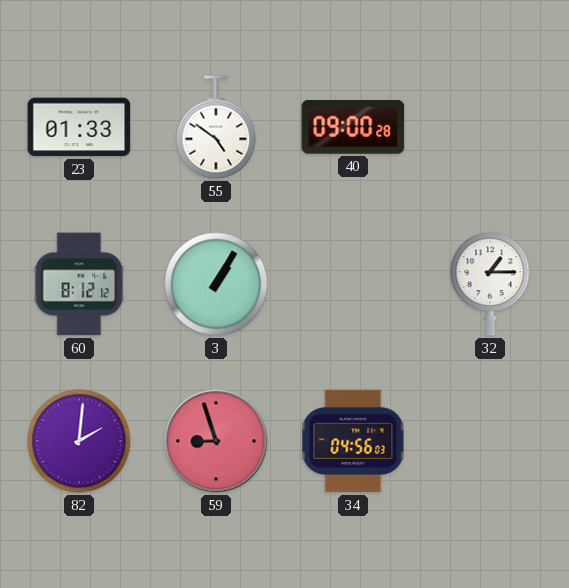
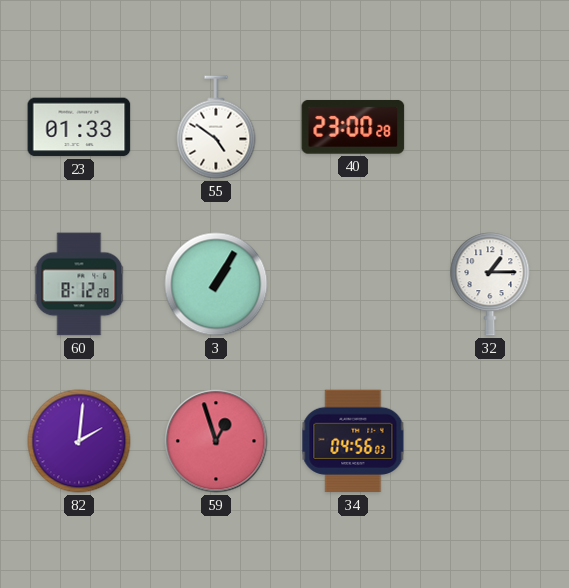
40: 09:00 -> 23:00
60: 8:12:12 -> 8:12:28
59: 8:57 -> 12:57
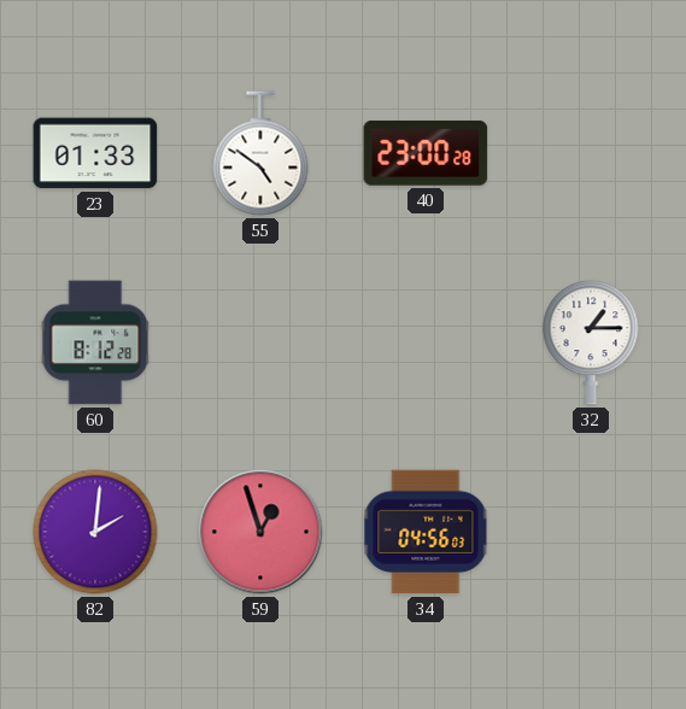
3: 1:05 -> none
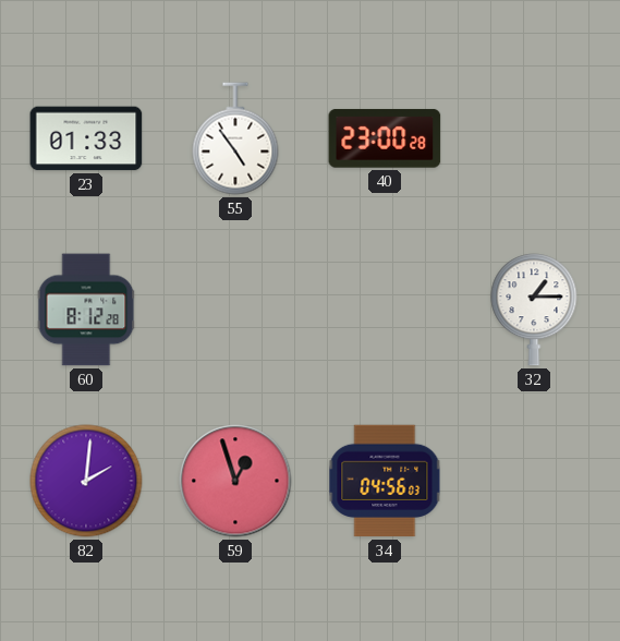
55: 4:51 -> 4:54
